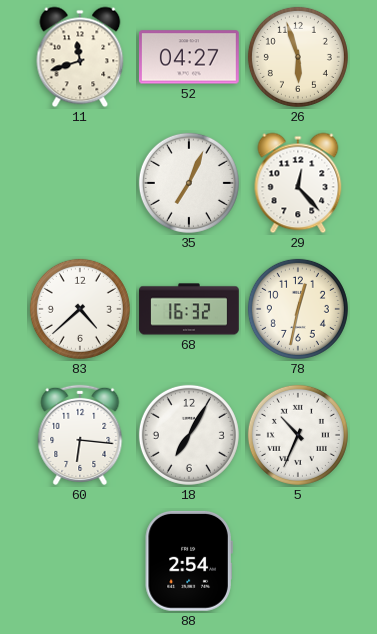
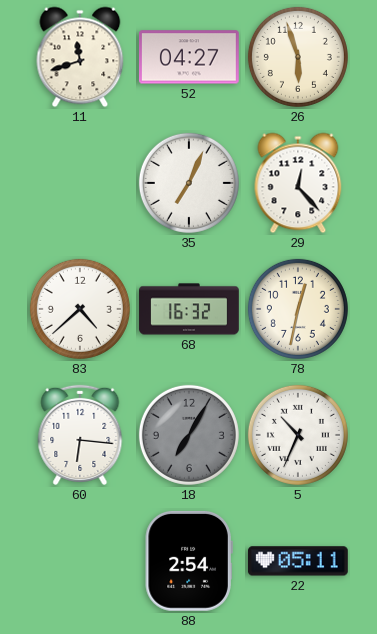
18 dial: white -> grey
22: none -> 05:11
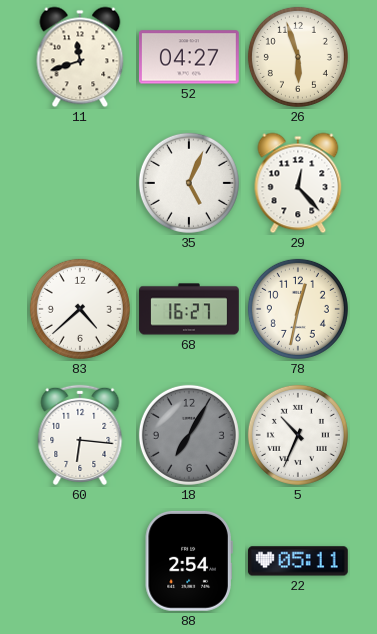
35: 7:04 -> 5:04
68: 16:32 -> 16:27
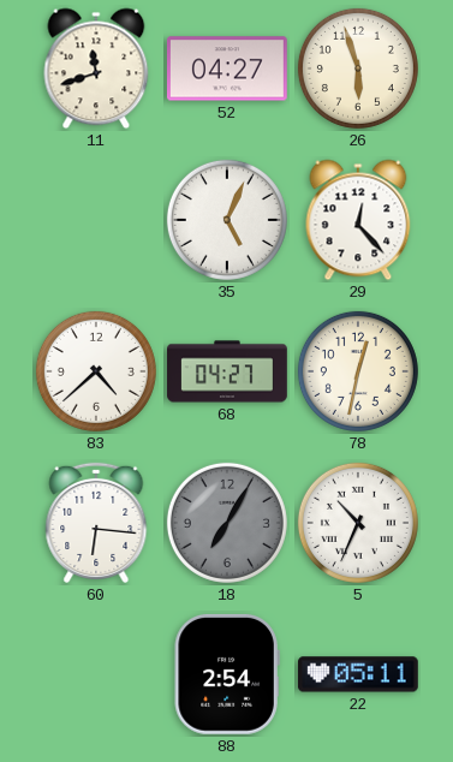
68: 16:27 -> 04:27
